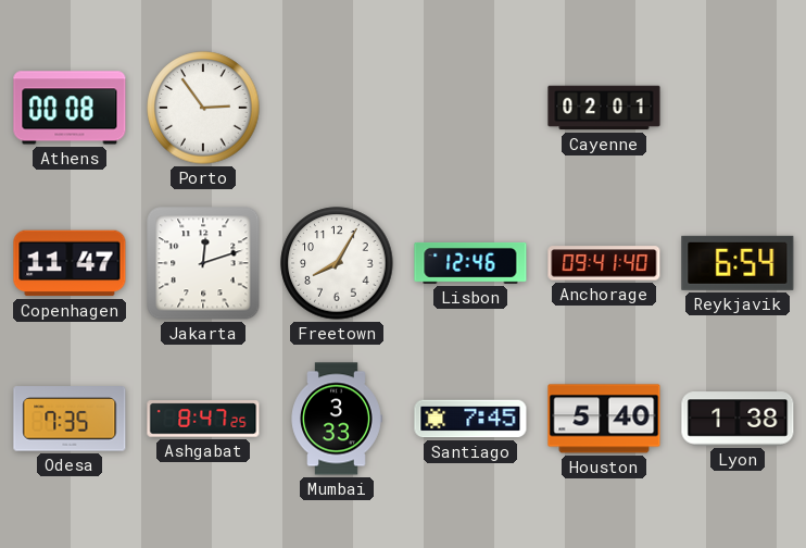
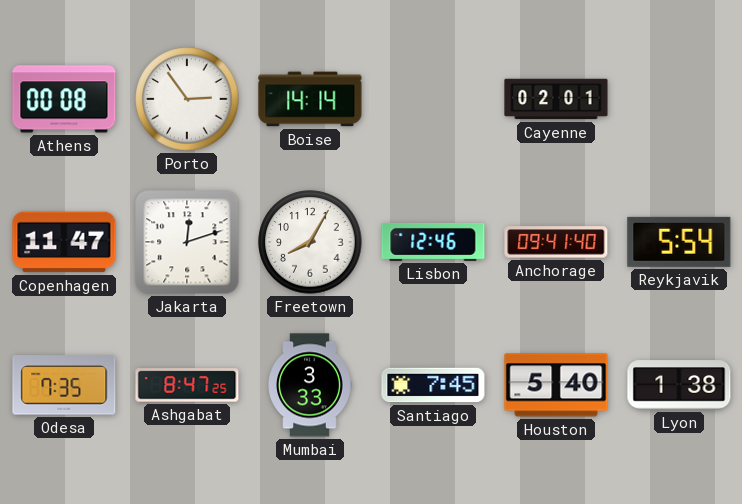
Boise: none -> 14:14
Reykjavik: 6:54 -> 5:54
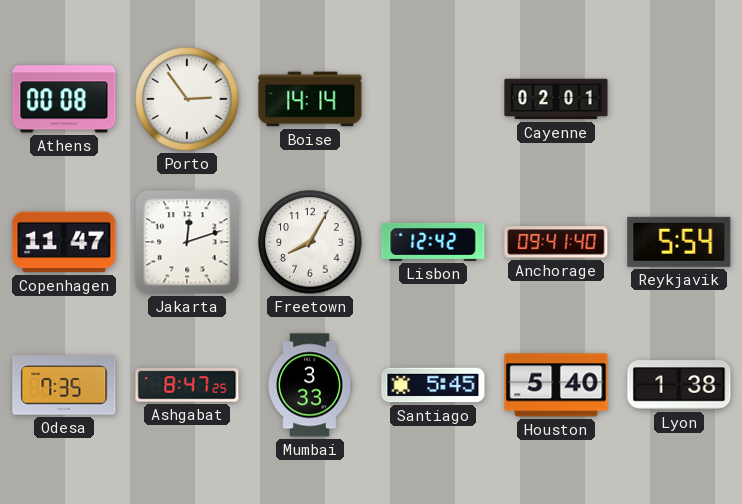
Lisbon: 12:46 -> 12:42
Santiago: 7:45 -> 5:45
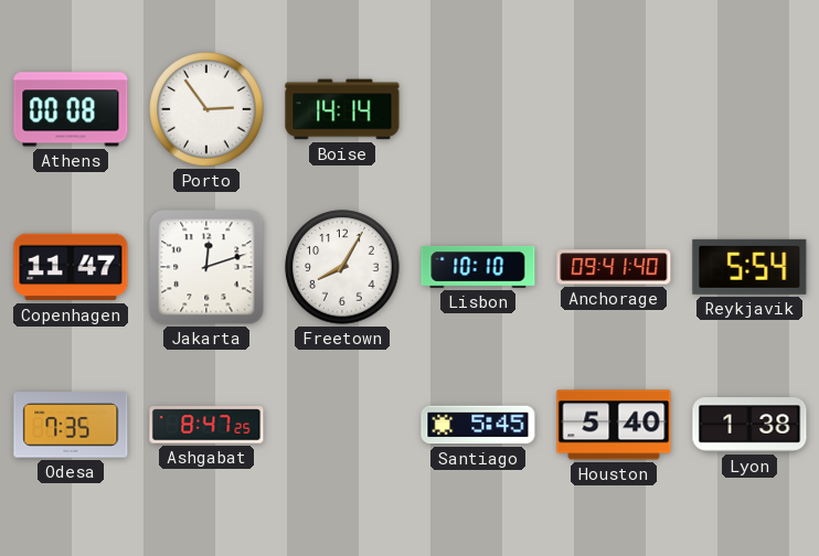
Cayenne: 02:01 -> none
Lisbon: 12:42 -> 10:10
Mumbai: 3:33 -> none
